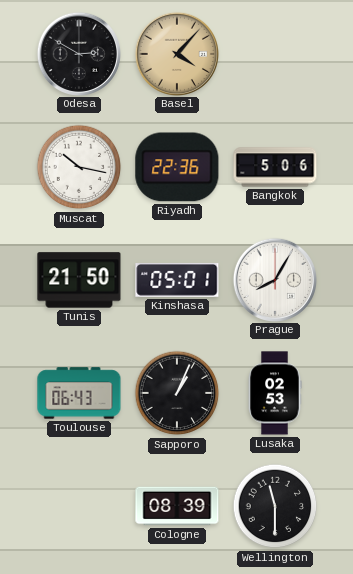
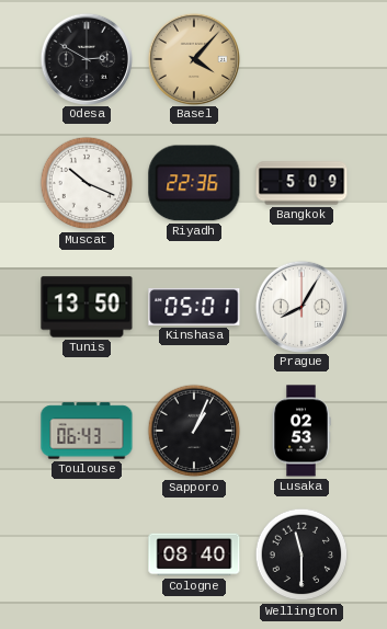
Muscat: 10:17 -> 10:19
Bangkok: 5:06 -> 5:09
Tunis: 21:50 -> 13:50
Cologne: 08:39 -> 08:40
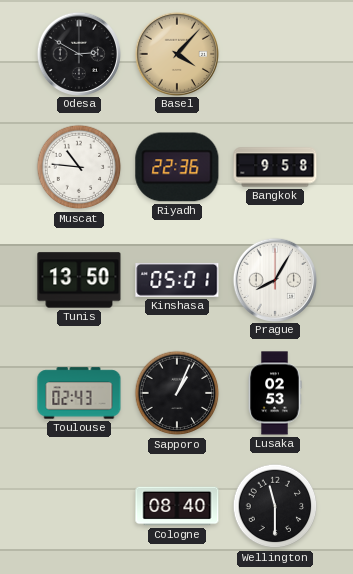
Muscat: 10:19 -> 10:46
Bangkok: 5:09 -> 9:58
Toulouse: 06:43 -> 02:43
